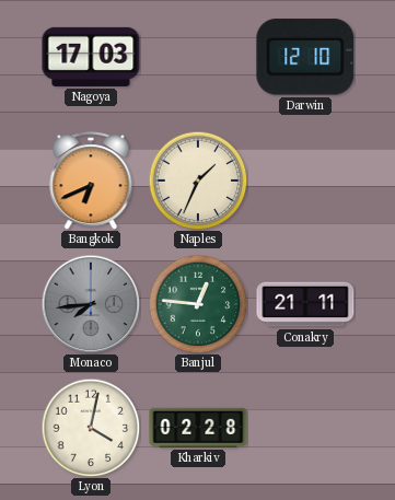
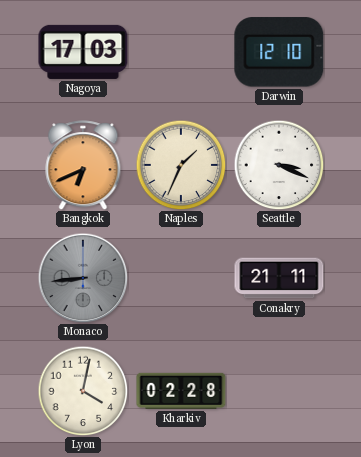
Seattle: none -> 3:19
Monaco: 7:44 -> 8:44
Banjul: 12:46 -> none
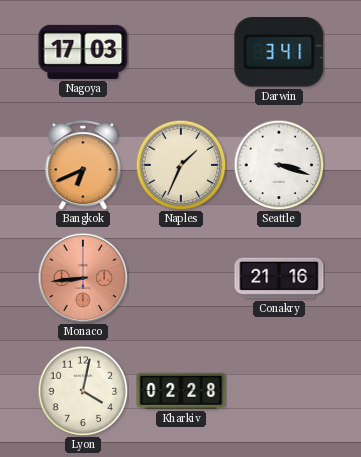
Darwin: 12:10 -> 3:41
Seattle: 3:19 -> 3:18
Monaco dial: grey -> salmon
Conakry: 21:11 -> 21:16
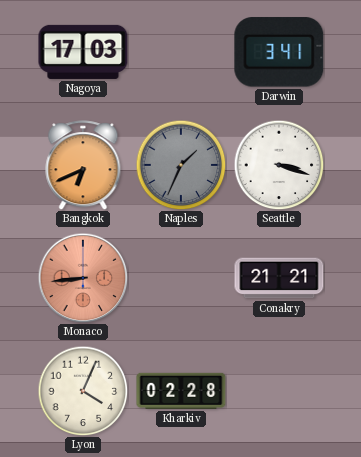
Naples dial: cream -> grey
Conakry: 21:16 -> 21:21
Lyon: 4:02 -> 4:04
